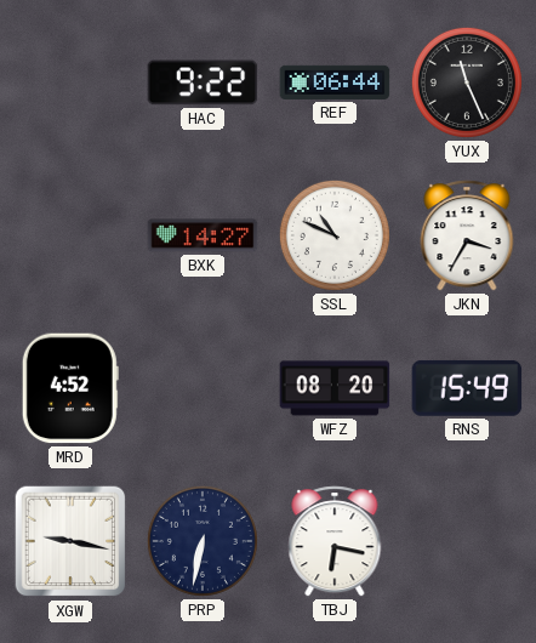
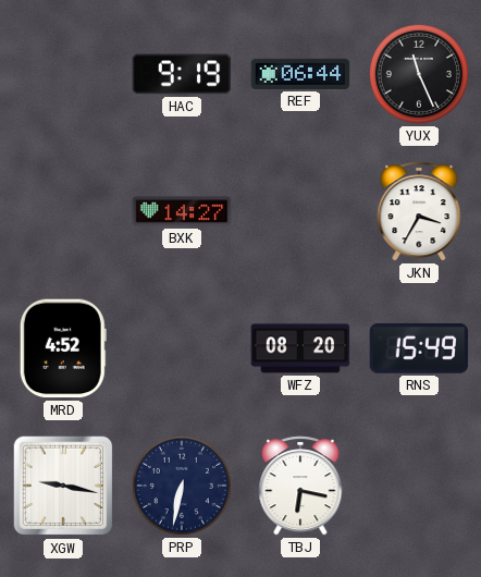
HAC: 9:22 -> 9:19
SSL: 10:49 -> none
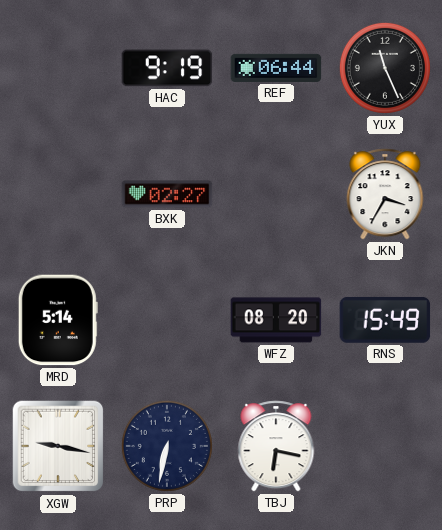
BXK: 14:27 -> 02:27
MRD: 4:52 -> 5:14
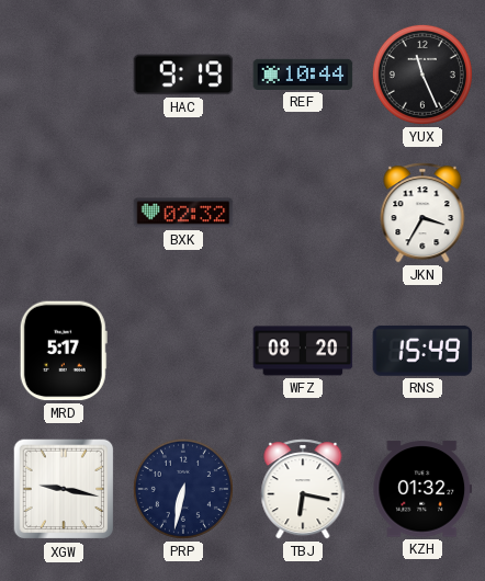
REF: 06:44 -> 10:44
BXK: 02:27 -> 02:32
MRD: 5:14 -> 5:17
KZH: none -> 01:32
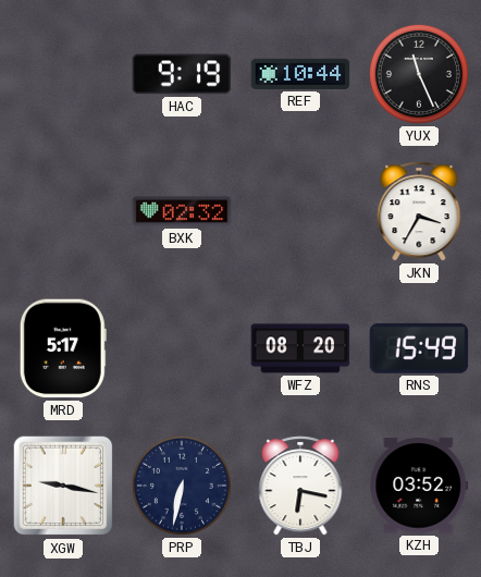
KZH: 01:32 -> 03:52
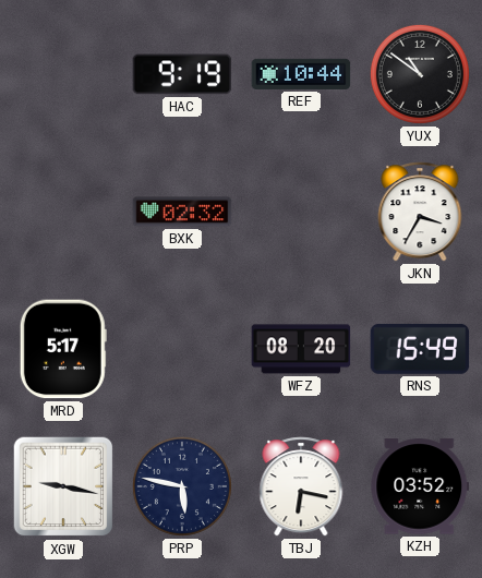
YUX: 11:26 -> 10:51
PRP: 6:32 -> 5:47
